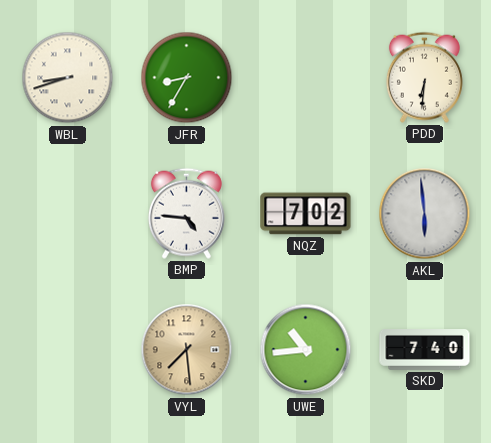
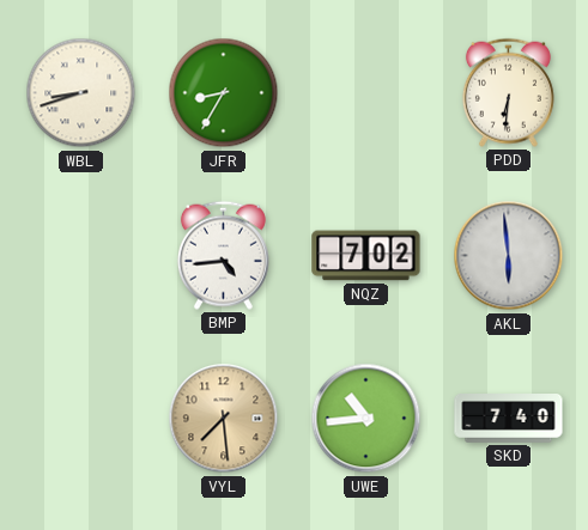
BMP: 4:46 -> 4:44
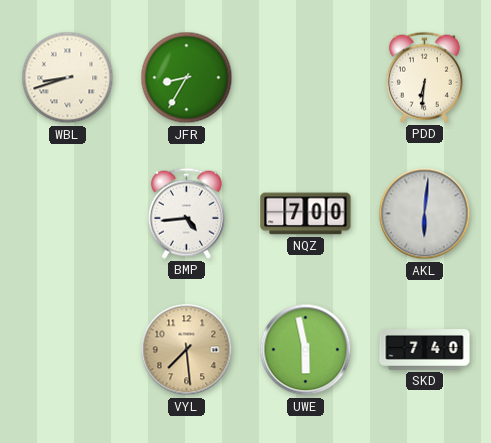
NQZ: 7:02 -> 7:00
AKL: 5:59 -> 6:01
UWE: 10:44 -> 5:58
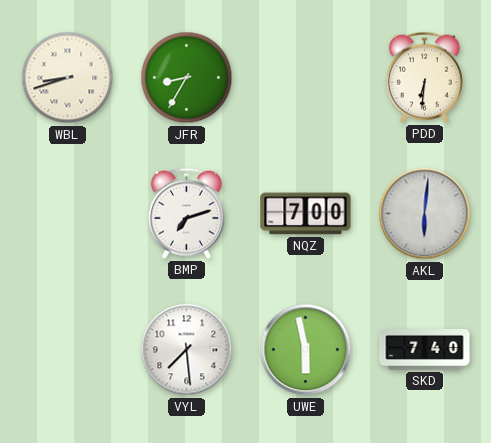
BMP: 4:44 -> 7:12
VYL dial: champagne -> white
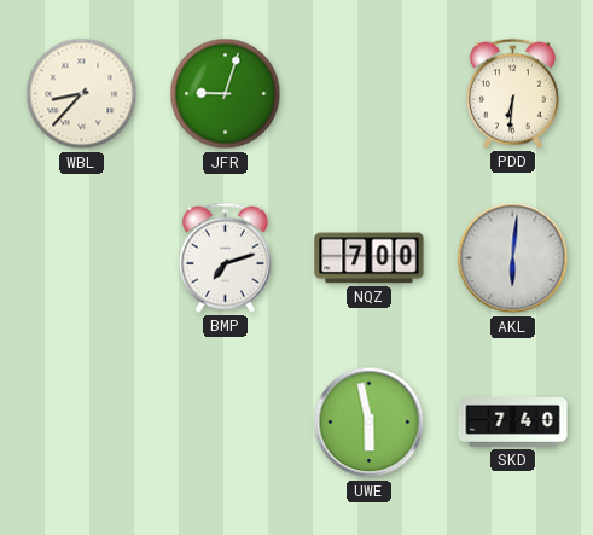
WBL: 8:42 -> 8:37
JFR: 8:35 -> 9:03
VYL: 7:29 -> none
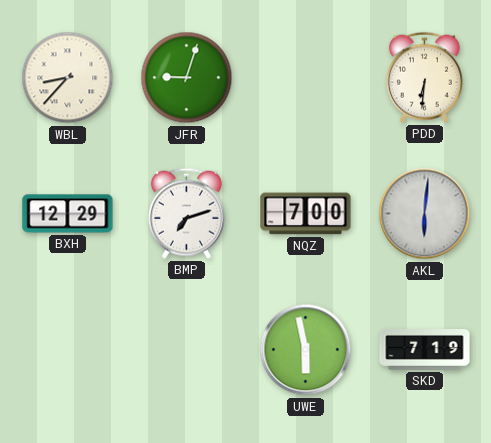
BXH: none -> 12:29
SKD: 7:40 -> 7:19
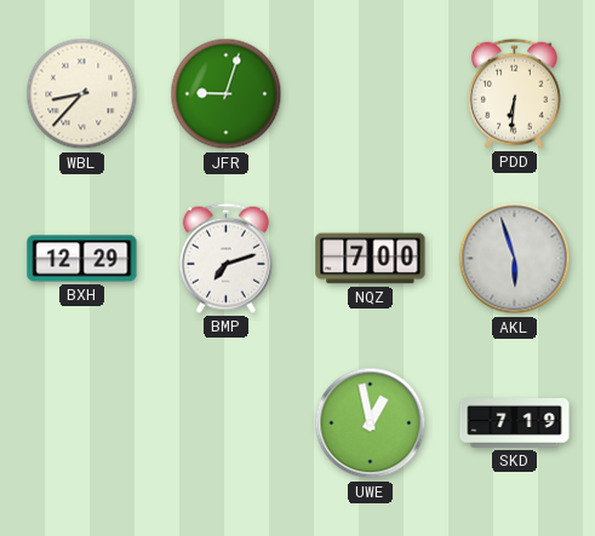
AKL: 6:01 -> 5:57
UWE: 5:58 -> 12:58
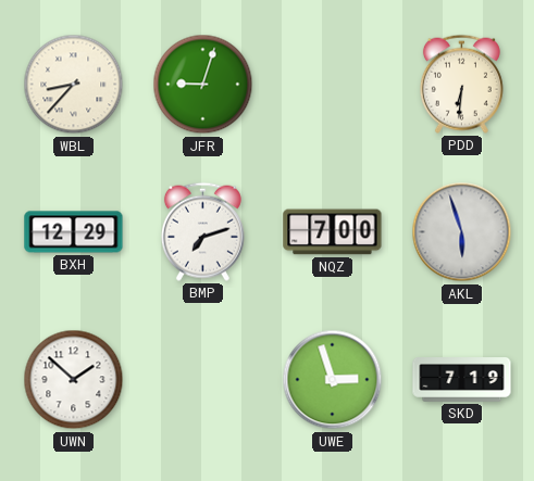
UWN: none -> 1:52
UWE: 12:58 -> 2:57
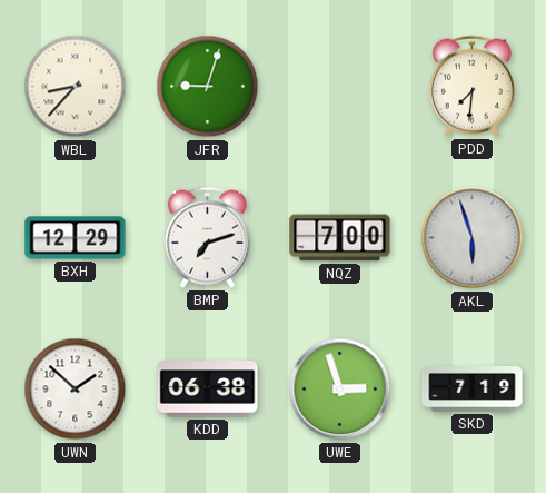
PDD: 6:31 -> 7:31
KDD: none -> 06:38
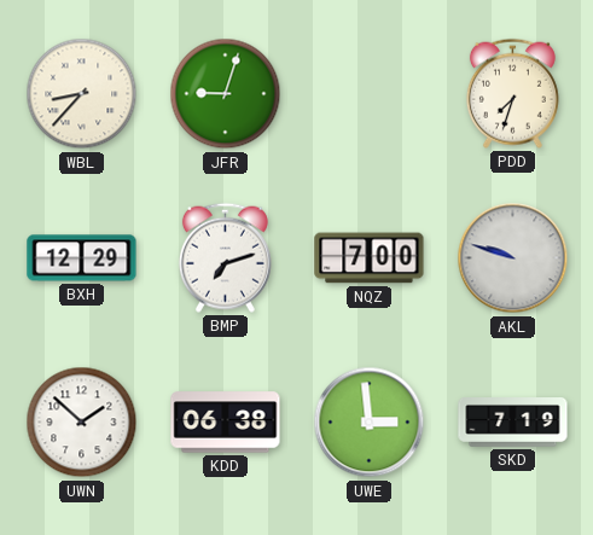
PDD: 7:31 -> 7:33
AKL: 5:57 -> 9:48
UWE: 2:57 -> 2:59
